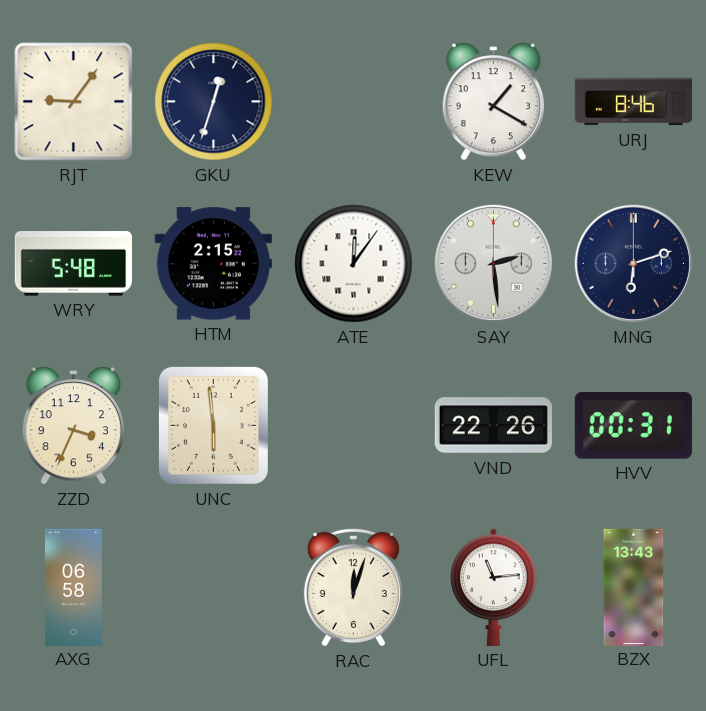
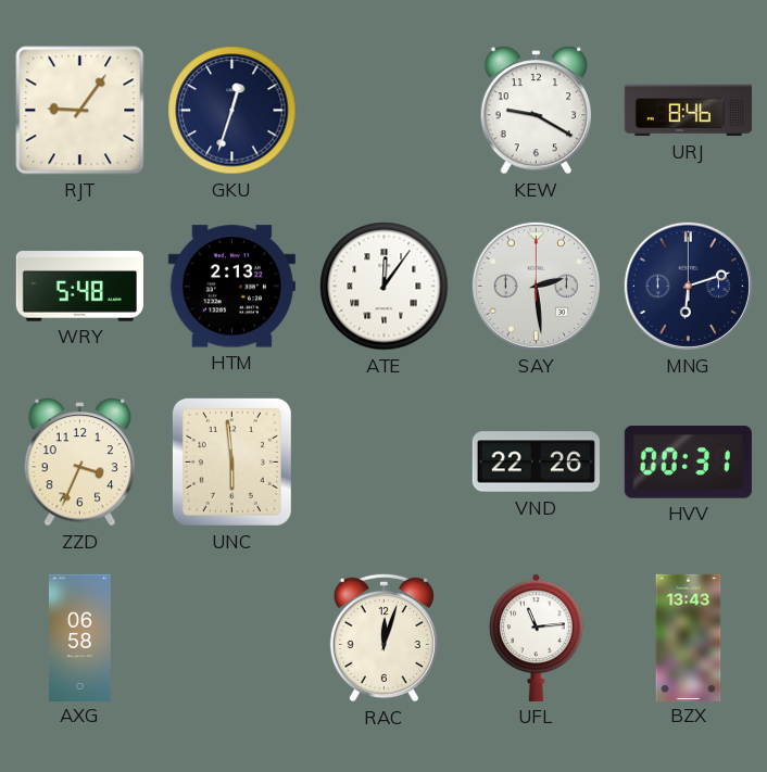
KEW: 1:20 -> 9:20
HTM: 2:15 -> 2:13
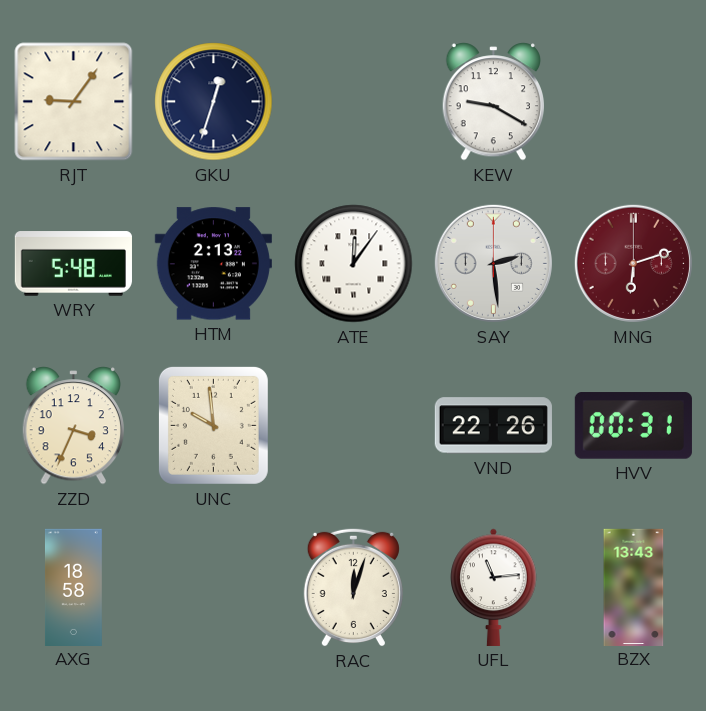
URJ: 8:46 -> none
MNG dial: navy -> burgundy
UNC: 5:59 -> 9:59
AXG: 06:58 -> 18:58
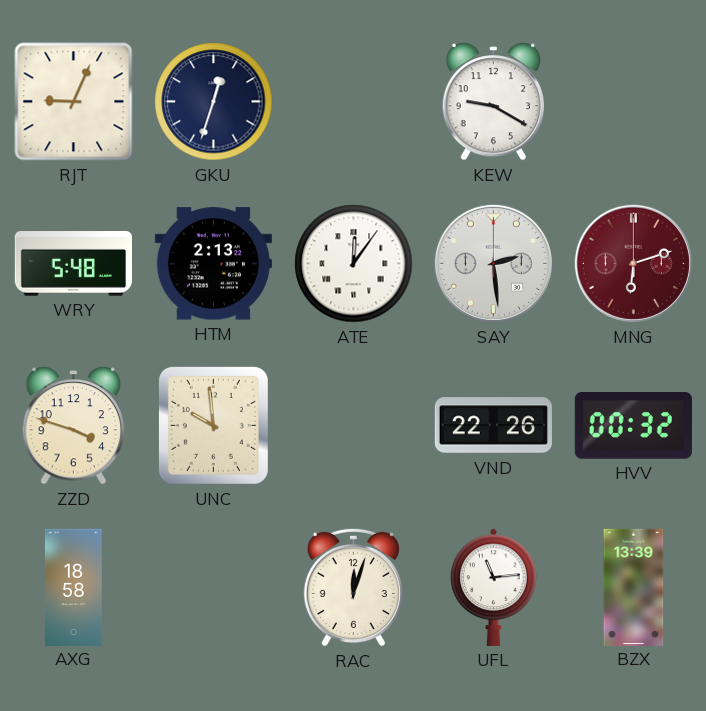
RJT: 9:06 -> 9:04
ZZD: 3:34 -> 3:48
HVV: 00:31 -> 00:32
BZX: 13:43 -> 13:39
